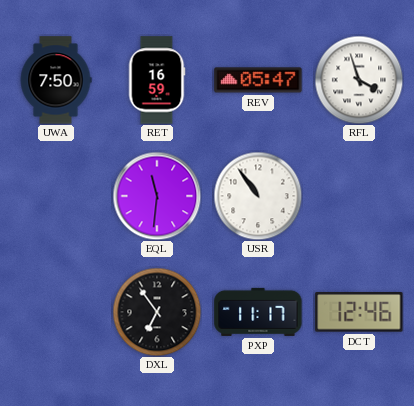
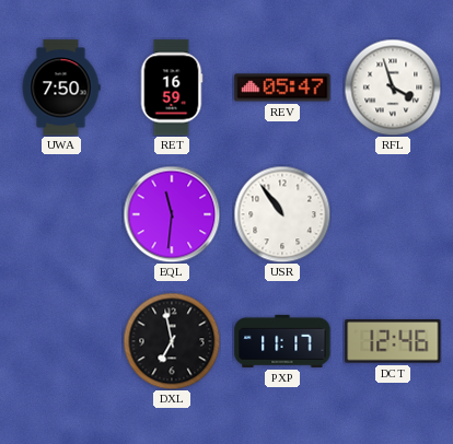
DXL: 6:54 -> 6:58
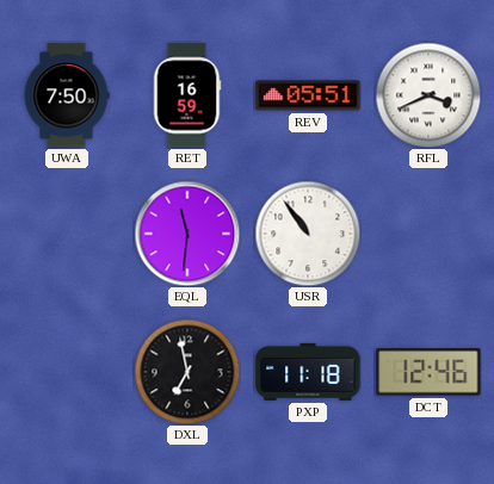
REV: 05:47 -> 05:51
RFL: 3:57 -> 3:41
PXP: 11:17 -> 11:18
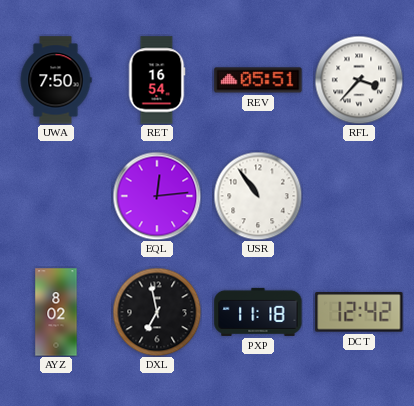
RET: 16:59 -> 16:54
RFL: 3:41 -> 3:37
EQL: 11:31 -> 12:14
AYZ: none -> 8:02
DCT: 12:46 -> 12:42
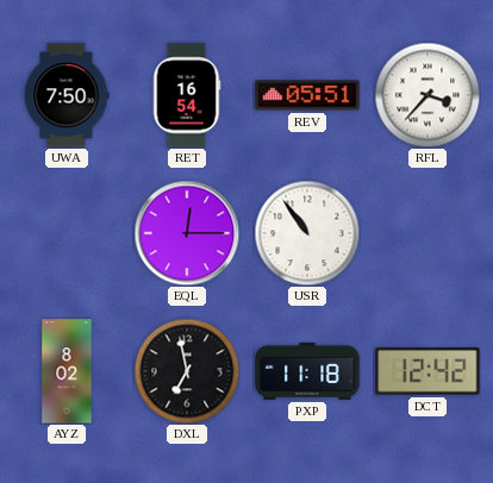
EQL: 12:14 -> 12:15
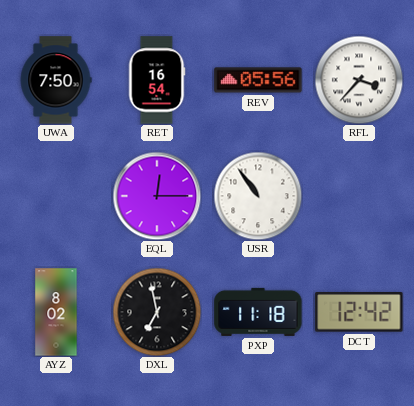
REV: 05:51 -> 05:56
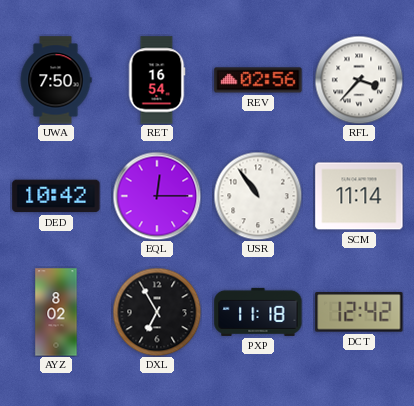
REV: 05:56 -> 02:56
DED: none -> 10:42
SCM: none -> 11:14
DXL: 6:58 -> 6:55
